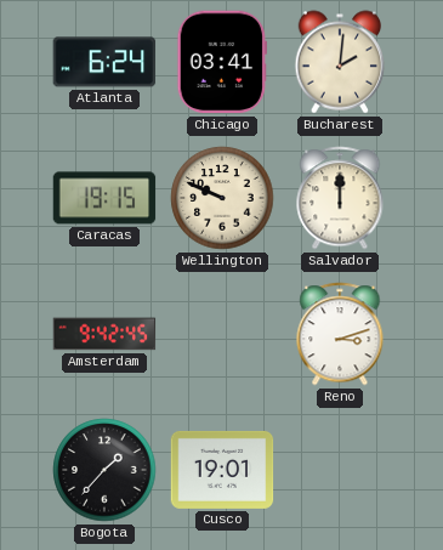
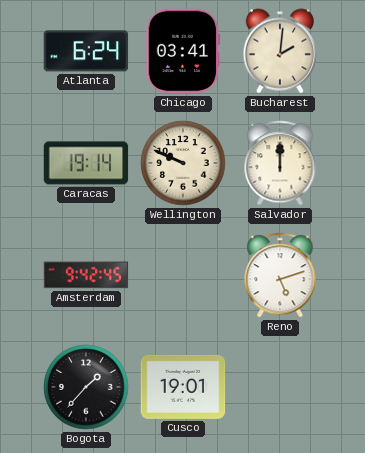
Caracas: 19:15 -> 19:14
Reno: 3:12 -> 5:12
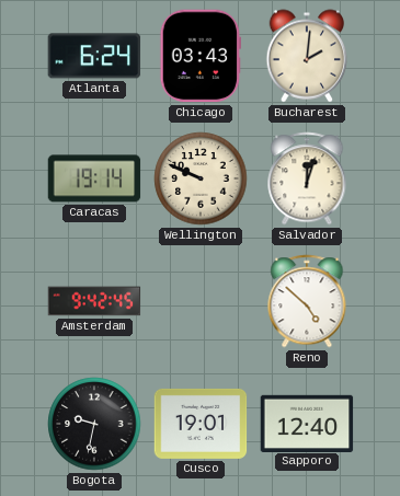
Chicago: 03:41 -> 03:43
Salvador: 12:00 -> 12:03
Reno: 5:12 -> 4:52
Bogota: 1:37 -> 9:32
Sapporo: none -> 12:40
